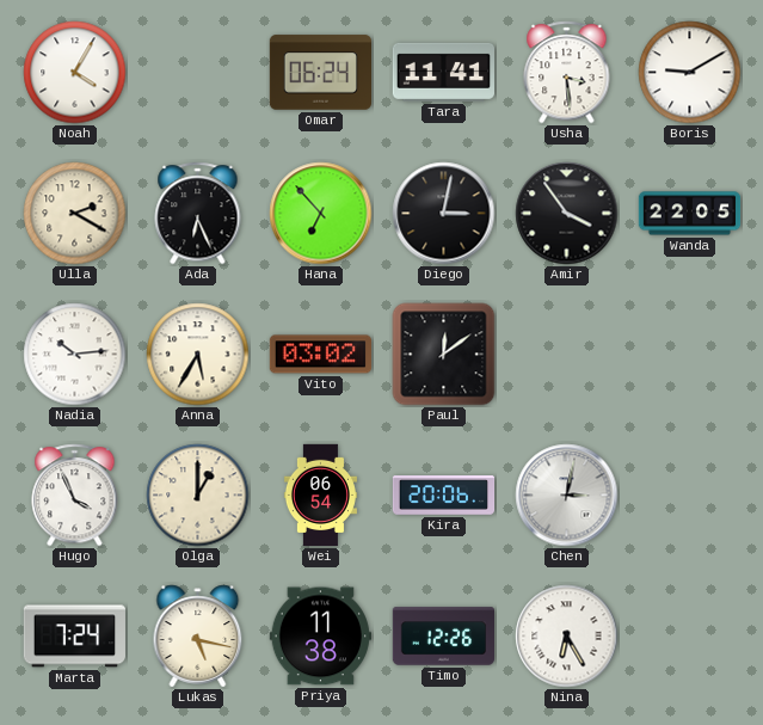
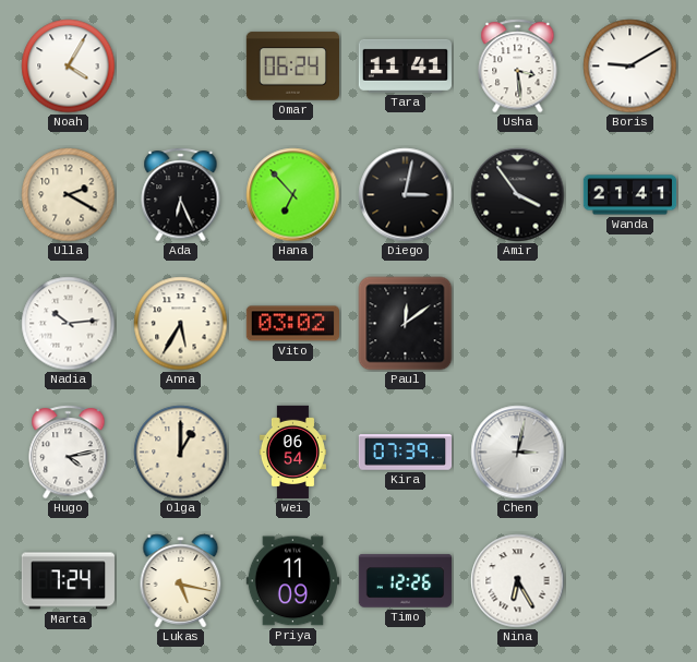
Wanda: 22:05 -> 21:41
Hugo: 3:56 -> 4:13
Kira: 20:06 -> 07:39
Priya: 11:38 -> 11:09
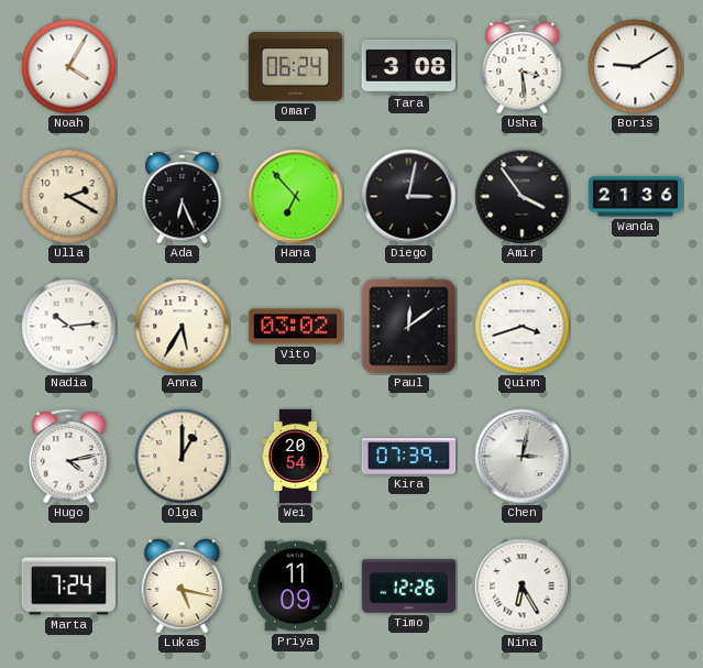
Tara: 11:41 -> 3:08
Wanda: 21:41 -> 21:36
Quinn: none -> 3:42
Wei: 06:54 -> 20:54
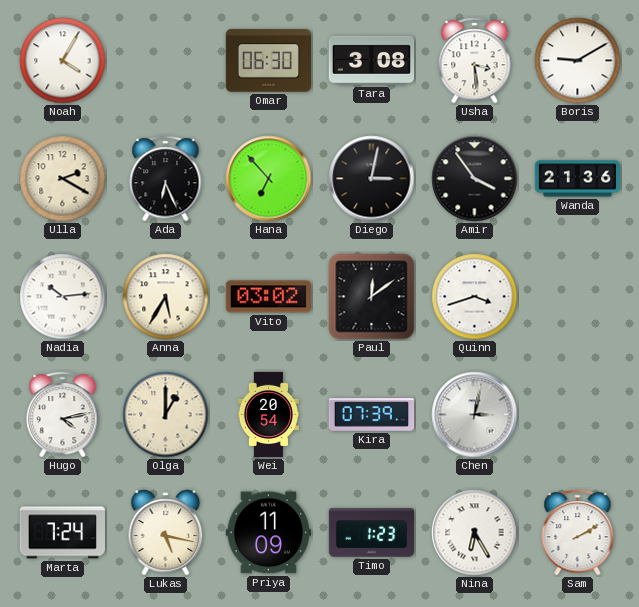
Omar: 06:24 -> 06:30
Timo: 12:26 -> 1:23
Sam: none -> 2:10
